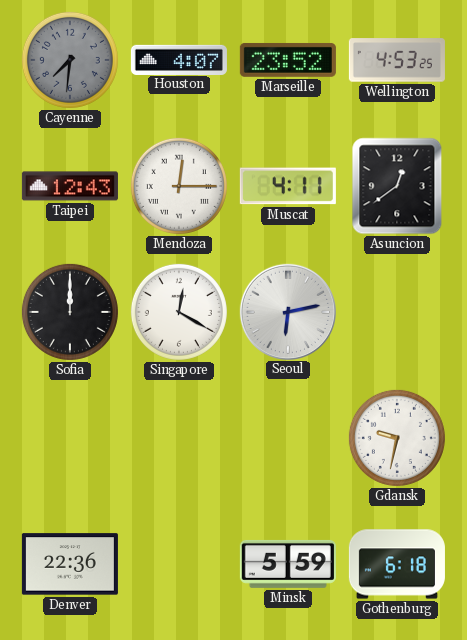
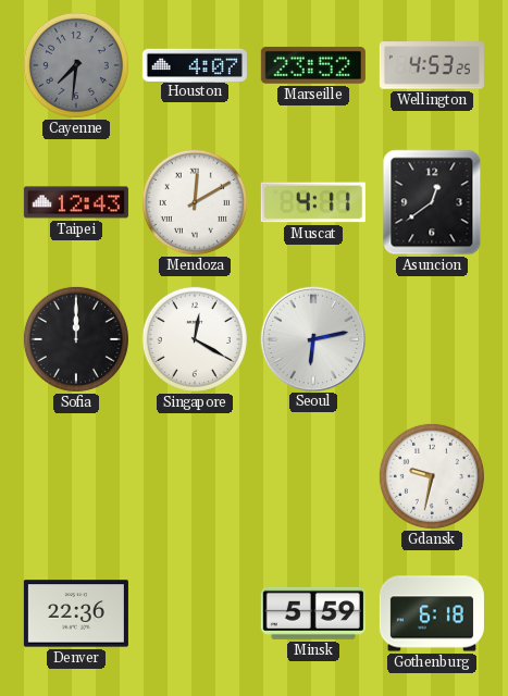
Mendoza: 12:15 -> 12:10
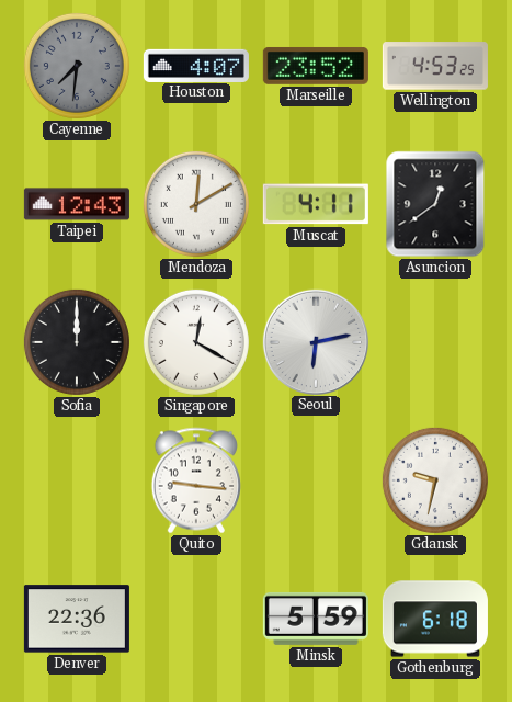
Quito: none -> 9:16
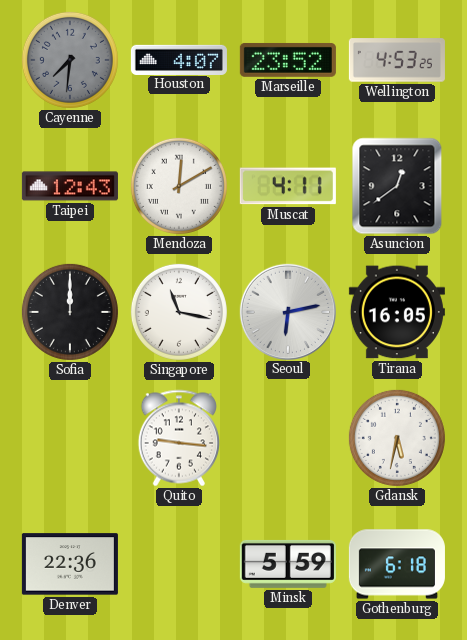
Singapore: 12:20 -> 11:17
Tirana: none -> 16:05
Gdansk: 9:32 -> 5:32
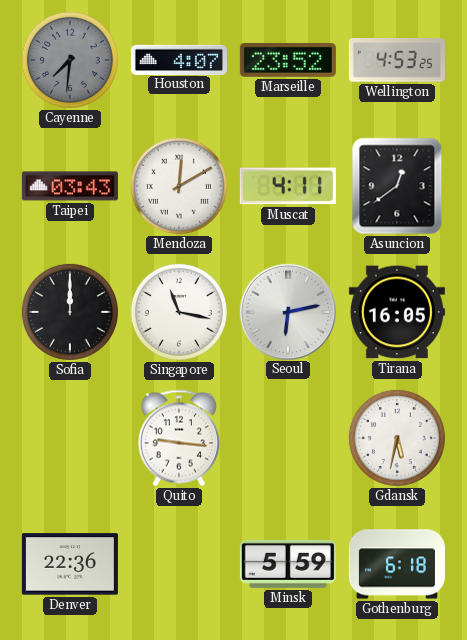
Taipei: 12:43 -> 03:43
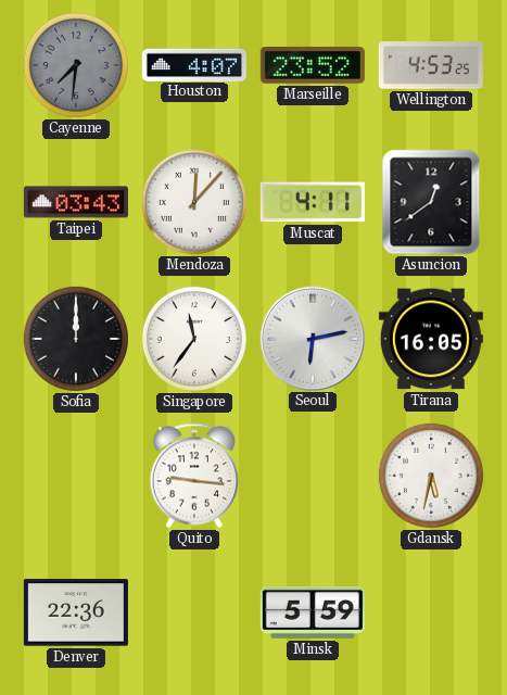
Mendoza: 12:10 -> 12:07
Singapore: 11:17 -> 11:36
Gothenburg: 6:18 -> none
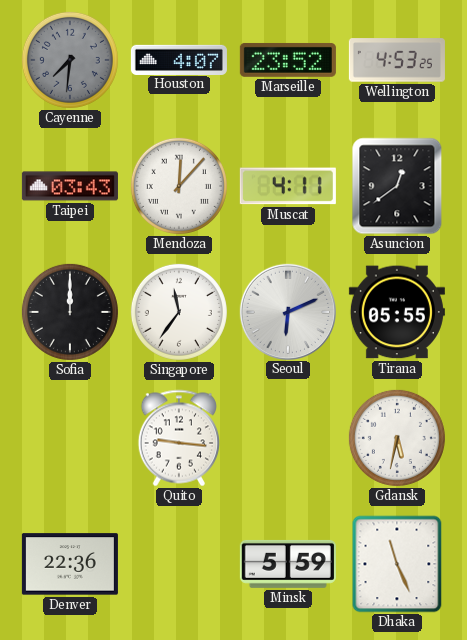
Seoul: 6:13 -> 6:11
Tirana: 16:05 -> 05:55
Dhaka: none -> 11:26
